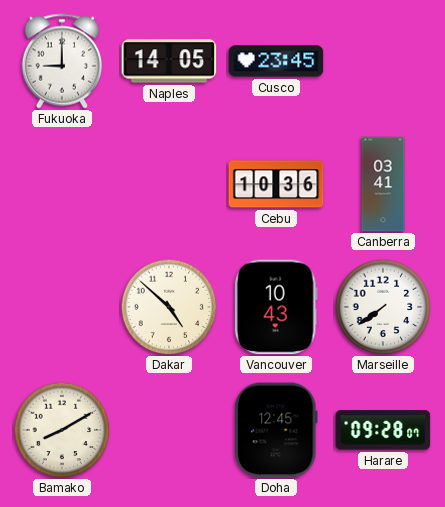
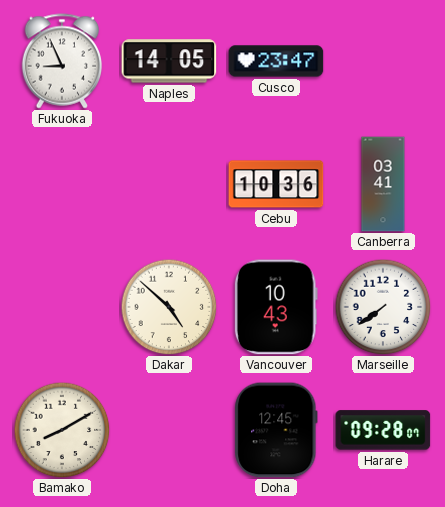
Fukuoka: 9:00 -> 8:56
Cusco: 23:45 -> 23:47
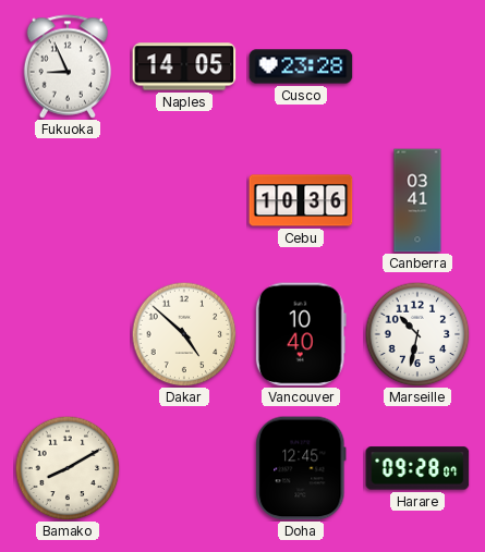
Cusco: 23:47 -> 23:28
Vancouver: 10:43 -> 10:40
Marseille: 7:39 -> 10:32
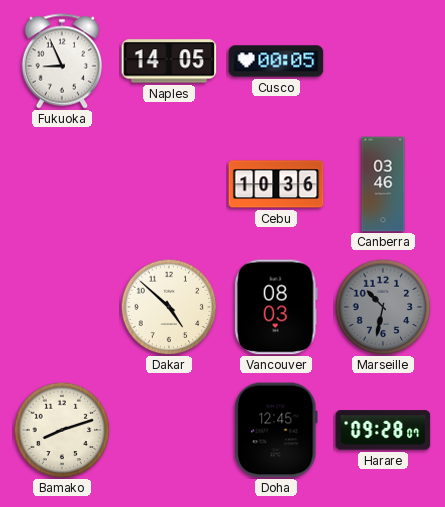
Cusco: 23:28 -> 00:05
Canberra: 03:41 -> 03:46
Vancouver: 10:40 -> 08:03
Marseille dial: white -> grey
Bamako: 8:10 -> 8:12
